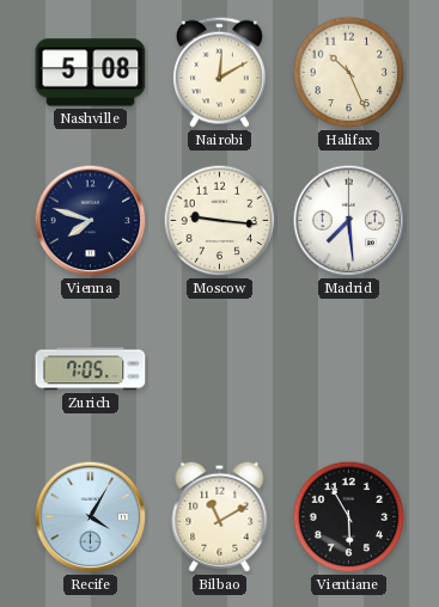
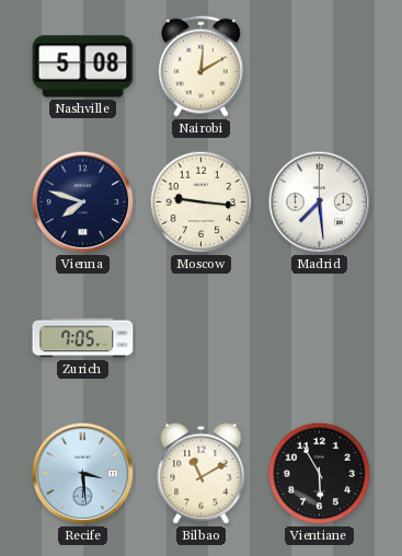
Halifax: 10:26 -> none
Recife: 4:05 -> 3:29
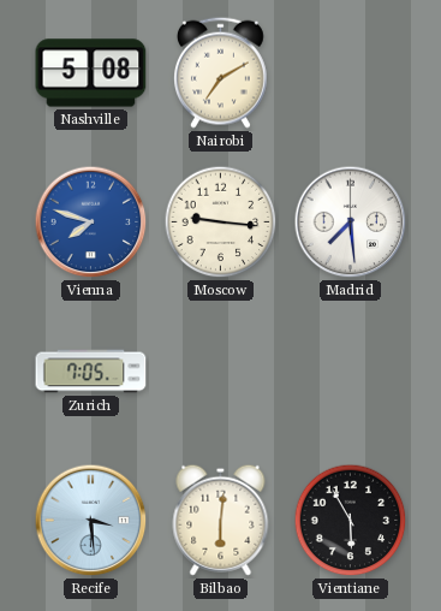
Nairobi: 12:10 -> 7:10
Vienna dial: navy -> blue
Bilbao: 11:10 -> 6:01
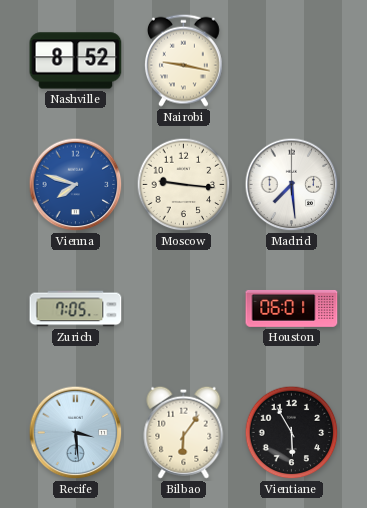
Nashville: 5:08 -> 8:52
Nairobi: 7:10 -> 9:17
Houston: none -> 06:01
Bilbao: 6:01 -> 6:06
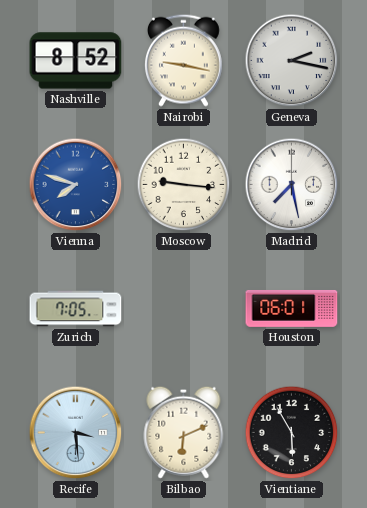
Geneva: none -> 2:17
Madrid: 7:29 -> 7:28
Bilbao: 6:06 -> 6:11
